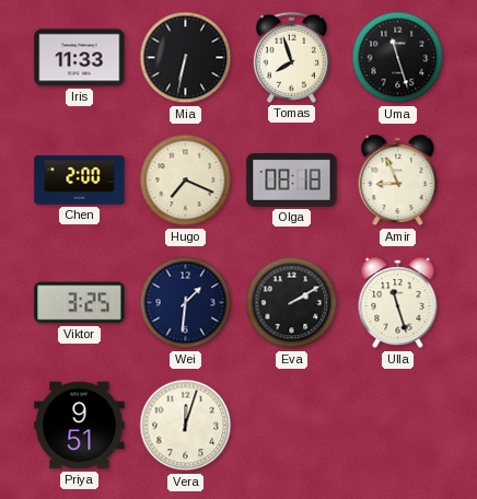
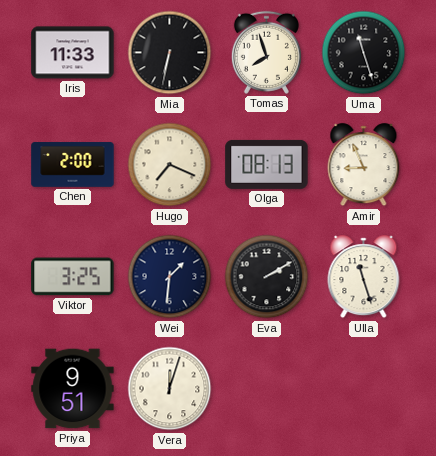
Olga: 08:18 -> 08:13
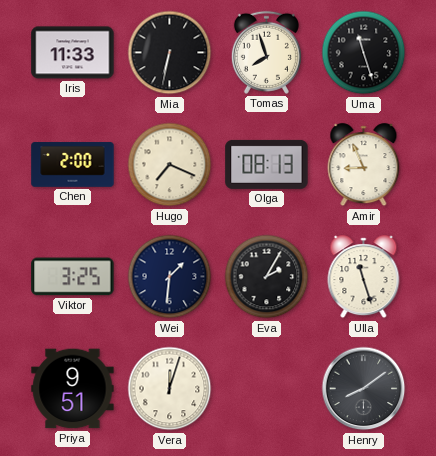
Eva: 2:10 -> 2:05
Henry: none -> 8:09
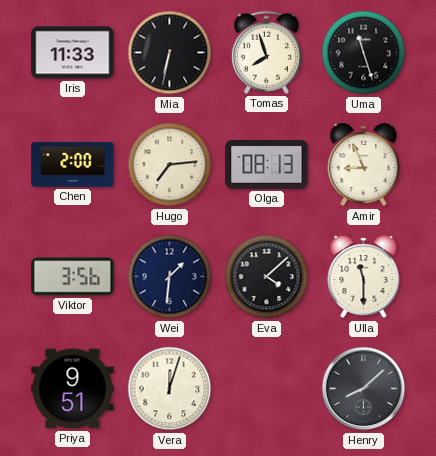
Hugo: 7:19 -> 7:14
Viktor: 3:25 -> 3:56
Eva: 2:05 -> 4:08
Ulla: 11:27 -> 11:30
Henry: 8:09 -> 8:08
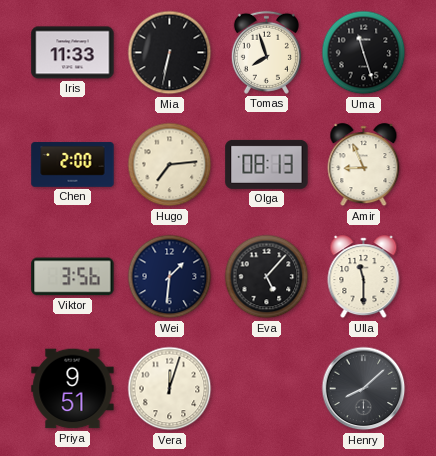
Eva: 4:08 -> 5:07
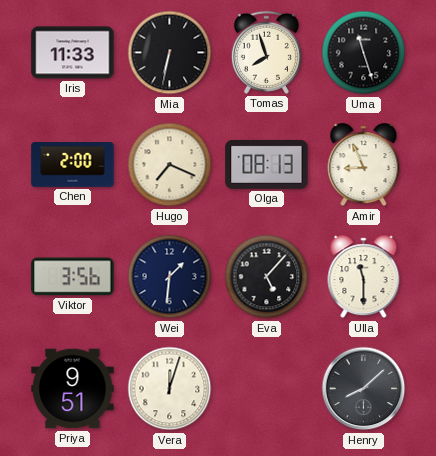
Hugo: 7:14 -> 7:19
